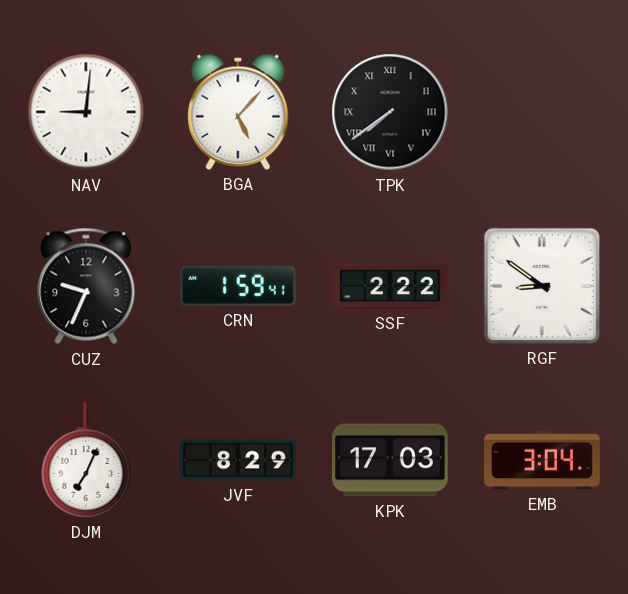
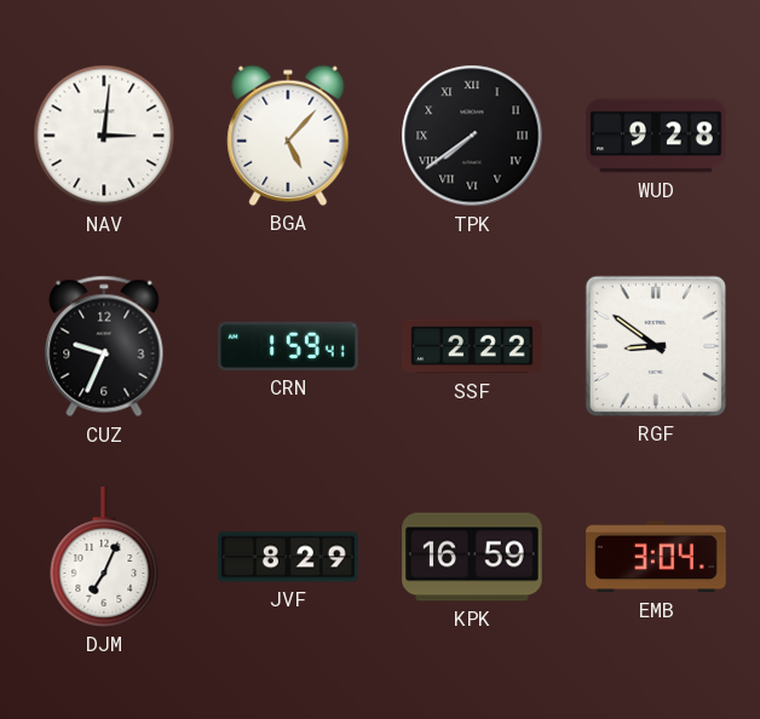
NAV: 9:01 -> 3:01
WUD: none -> 9:28
KPK: 17:03 -> 16:59
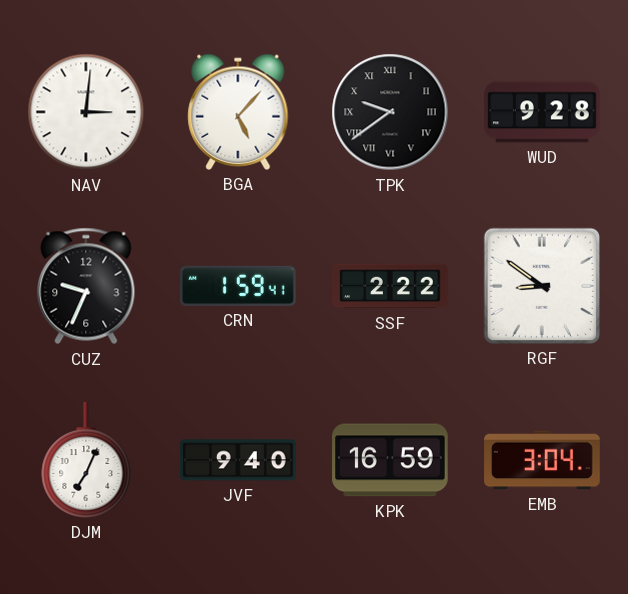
TPK: 7:39 -> 9:39
JVF: 8:29 -> 9:40
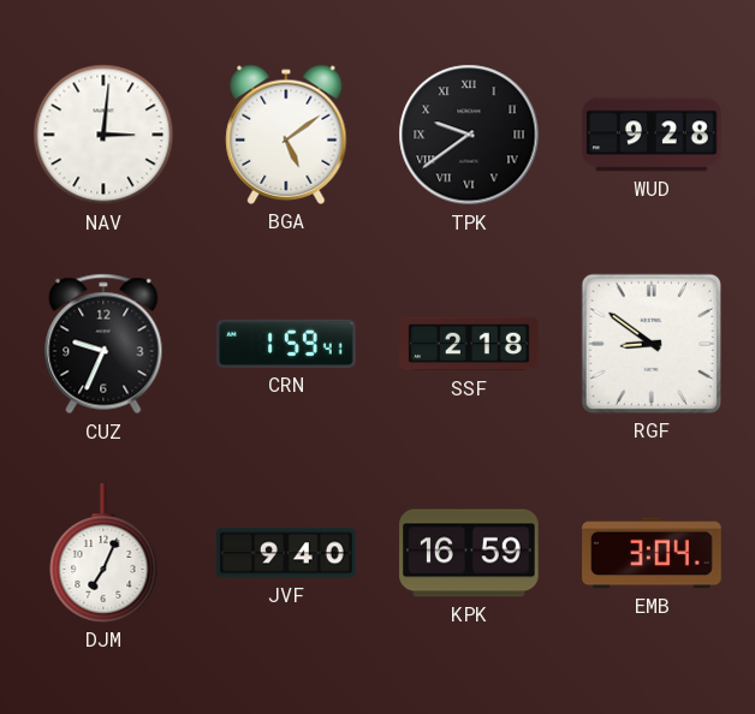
BGA: 5:07 -> 5:09
SSF: 2:22 -> 2:18
